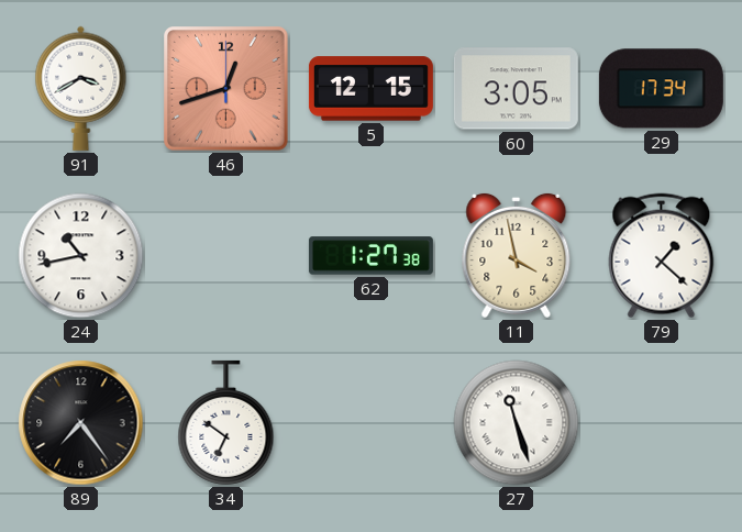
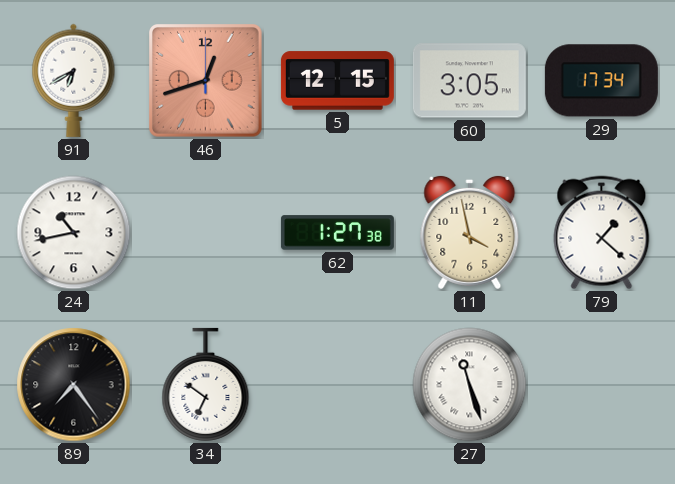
91: 3:40 -> 6:40
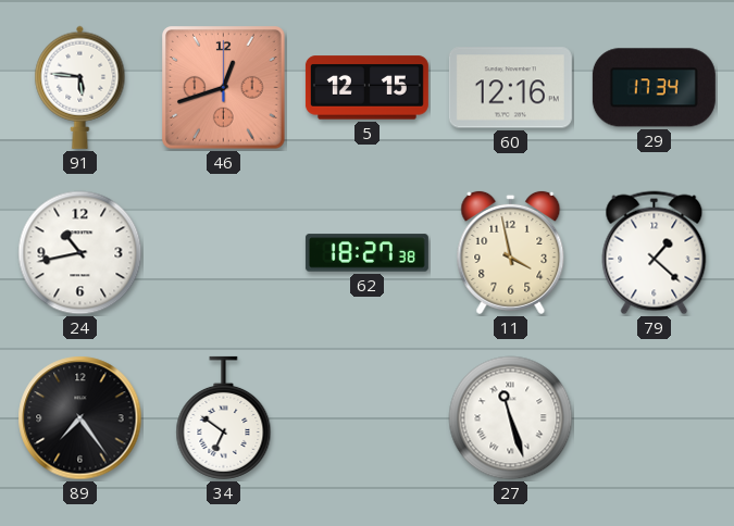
91: 6:40 -> 5:46
60: 3:05 -> 12:16
62: 1:27 -> 18:27
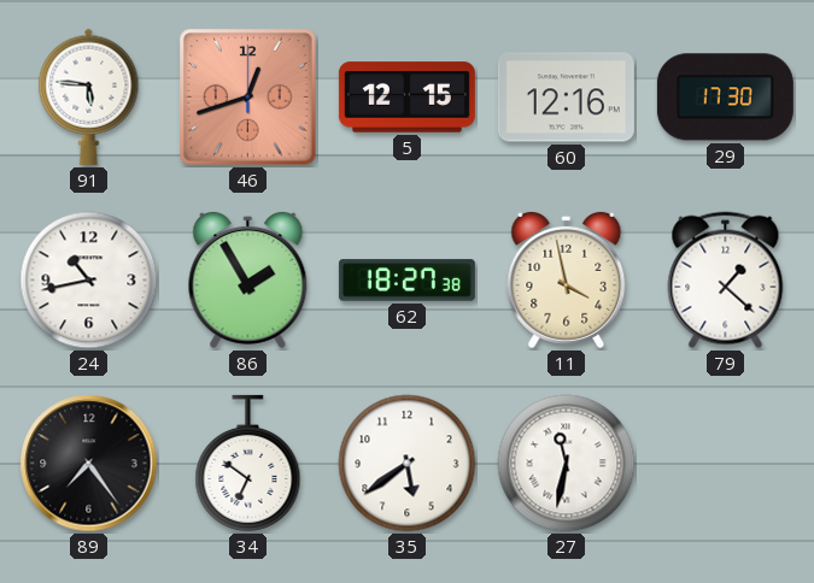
29: 17:34 -> 17:30
86: none -> 1:55
35: none -> 5:39
27: 11:27 -> 11:32
